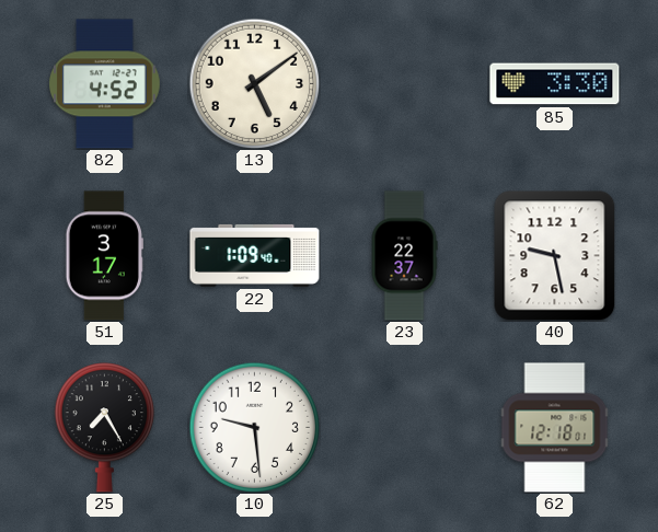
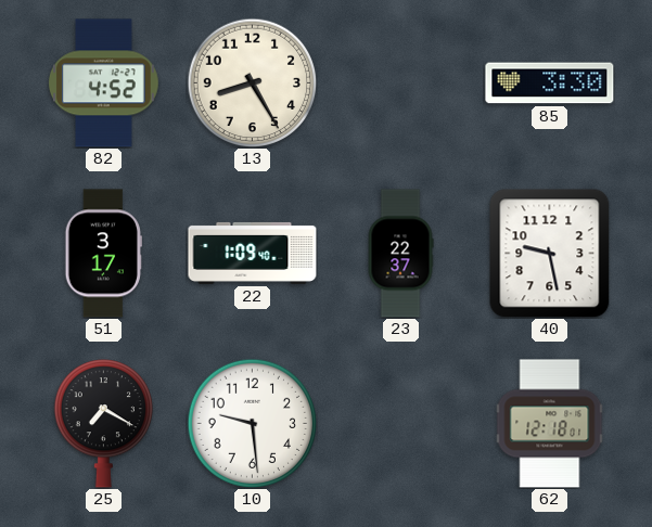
13: 5:09 -> 8:25
25: 7:25 -> 7:20
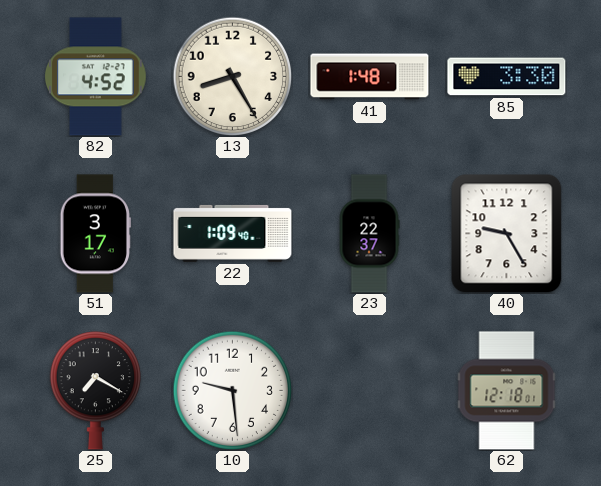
41: none -> 1:48
40: 9:28 -> 9:25
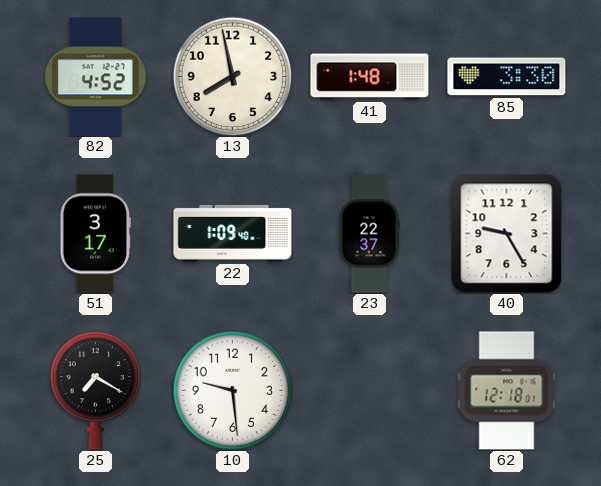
13: 8:25 -> 7:58
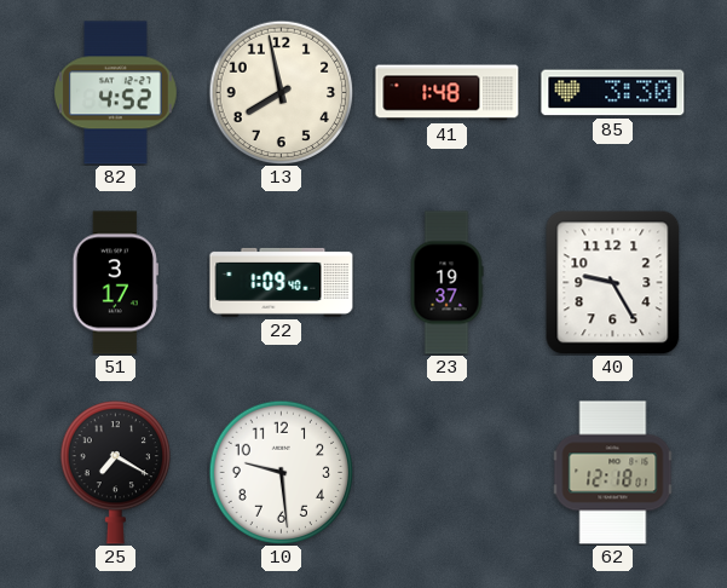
23: 22:37 -> 19:37
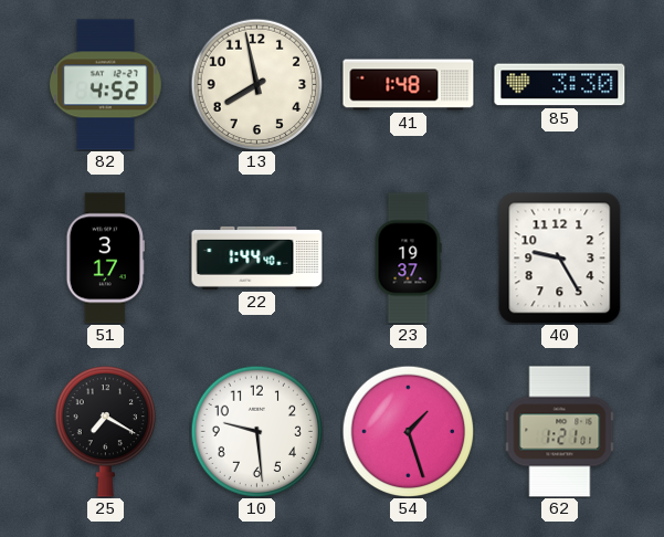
22: 1:09 -> 1:44
54: none -> 1:27
62: 12:18 -> 1:21
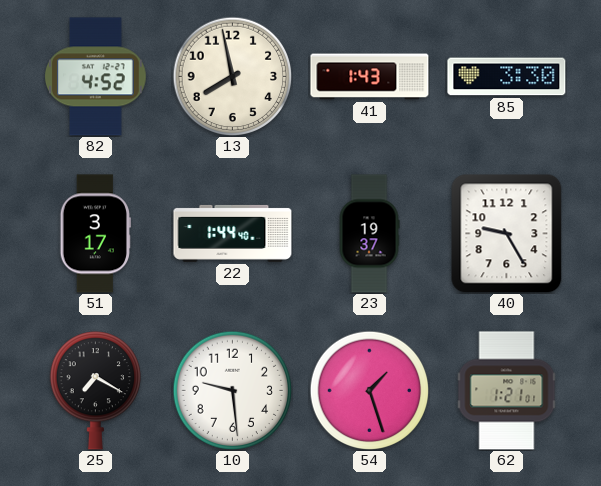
41: 1:48 -> 1:43
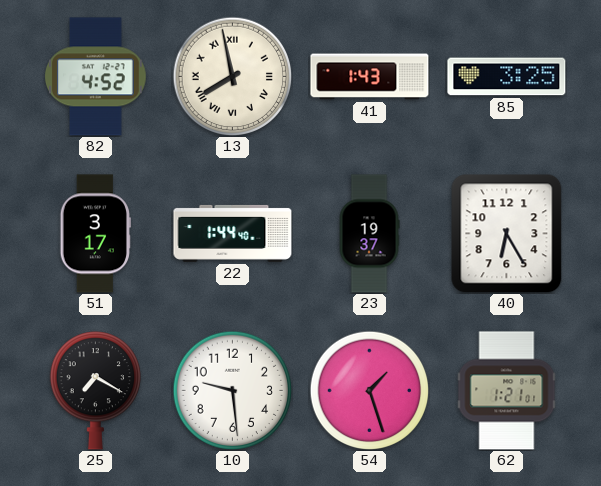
13 numerals: Arabic -> Roman
85: 3:30 -> 3:25
40: 9:25 -> 6:25
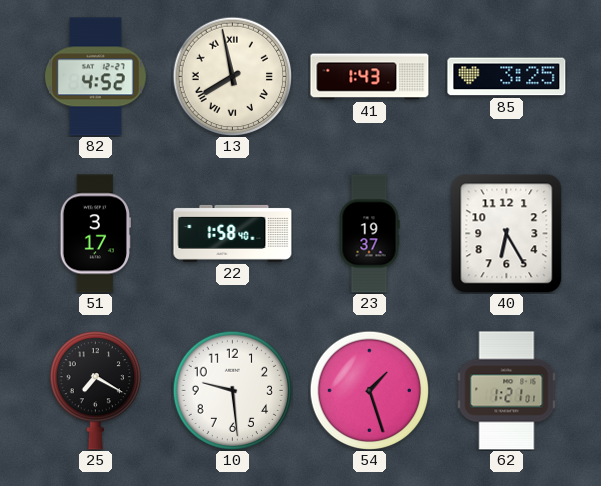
22: 1:44 -> 1:58
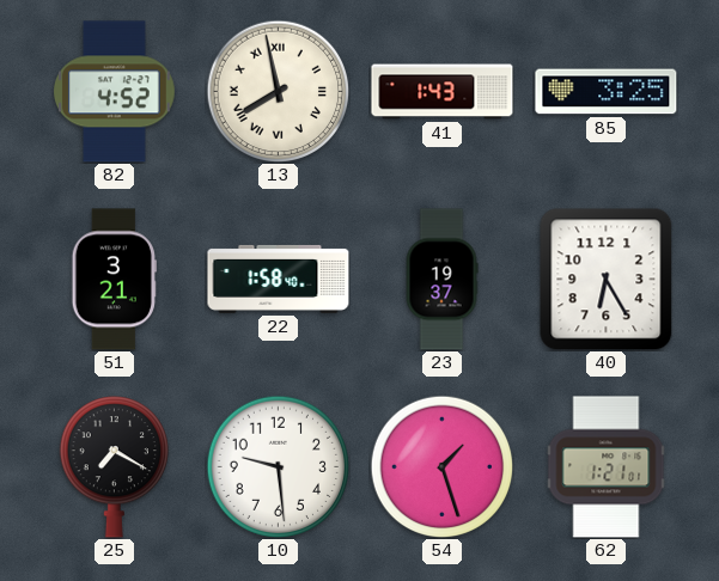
51: 3:17 -> 3:21
